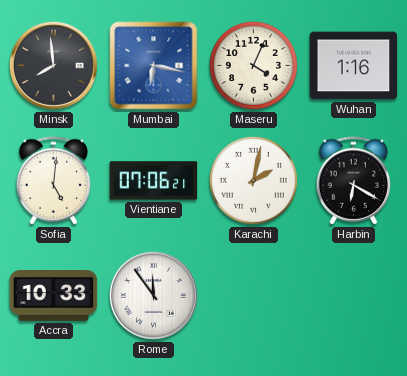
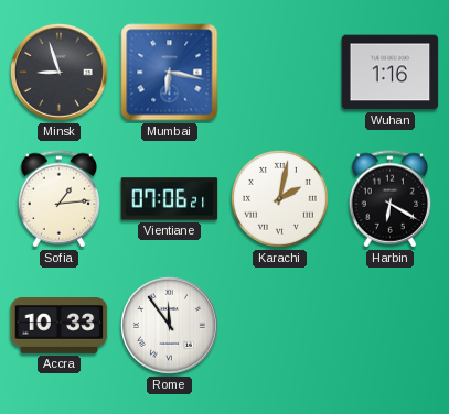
Minsk: 7:59 -> 8:57
Maseru: 4:04 -> none
Sofia: 5:01 -> 1:14
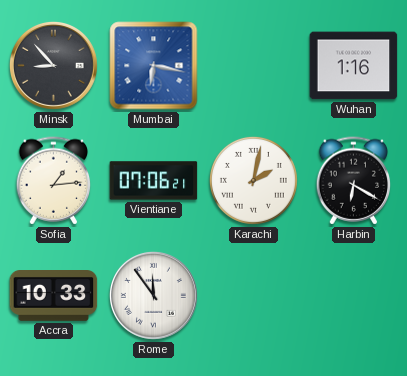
Minsk: 8:57 -> 8:53
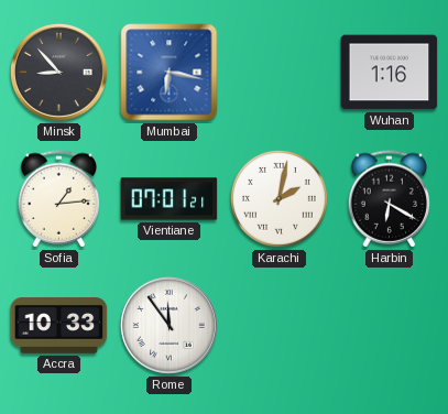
Vientiane: 07:06 -> 07:01
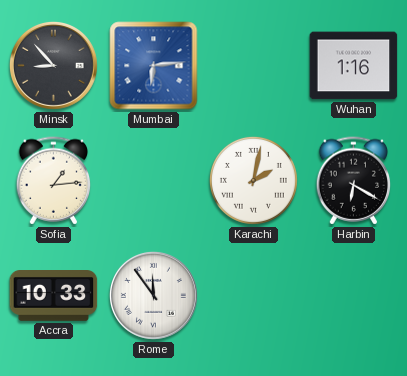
Mumbai: 6:17 -> 6:14
Vientiane: 07:01 -> none
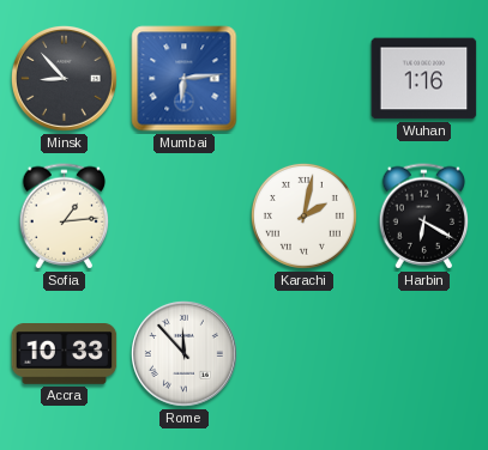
Rome: 11:54 -> 11:53
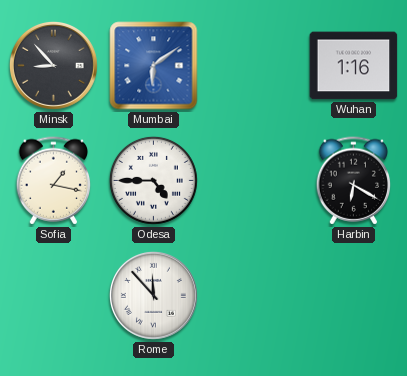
Mumbai: 6:14 -> 6:09
Sofia: 1:14 -> 1:17
Odesa: none -> 4:45
Karachi: 2:02 -> none
Accra: 10:33 -> none
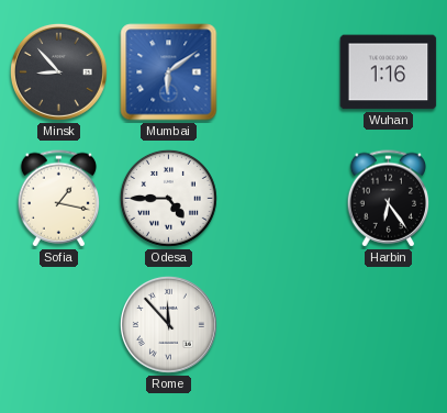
Harbin: 6:20 -> 6:24
